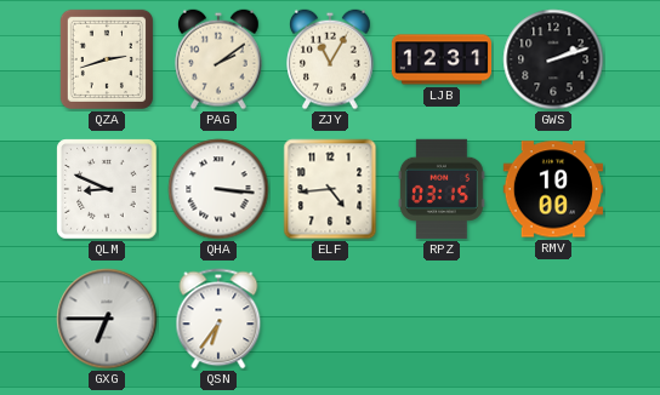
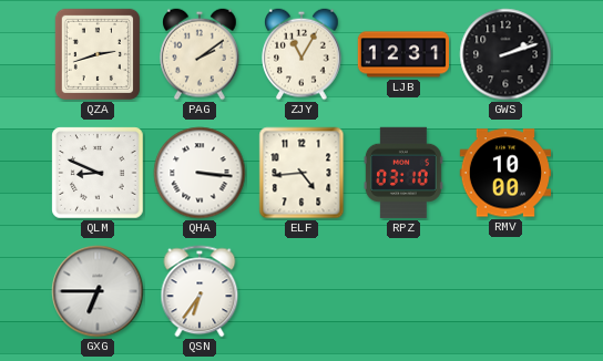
RPZ: 03:15 -> 03:10
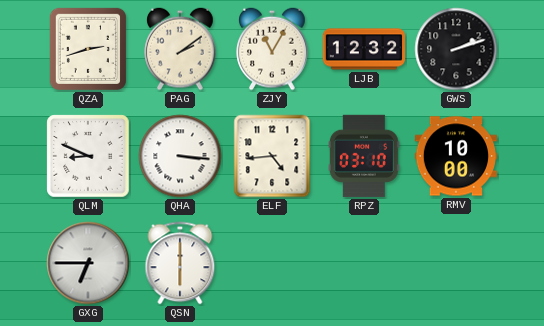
LJB: 12:31 -> 12:32
QSN: 6:36 -> 6:00
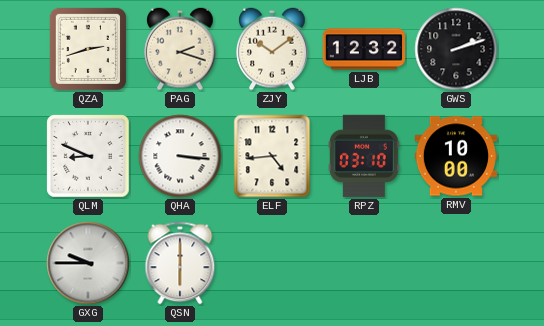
PAG: 2:09 -> 2:18
ZJY: 11:05 -> 10:09
GXG: 6:45 -> 9:45
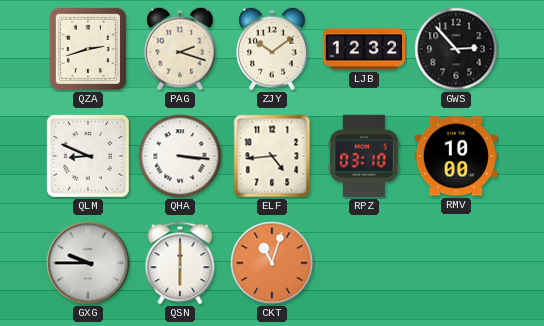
GWS: 2:12 -> 2:53
CKT: none -> 11:03
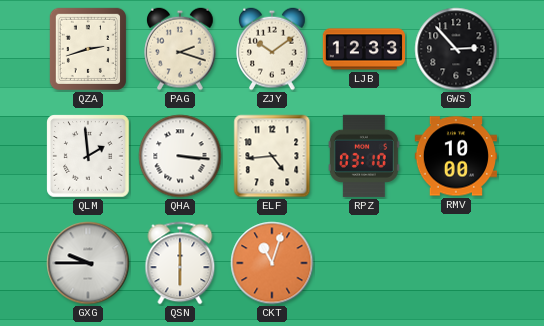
LJB: 12:32 -> 12:33
QLM: 8:49 -> 1:59
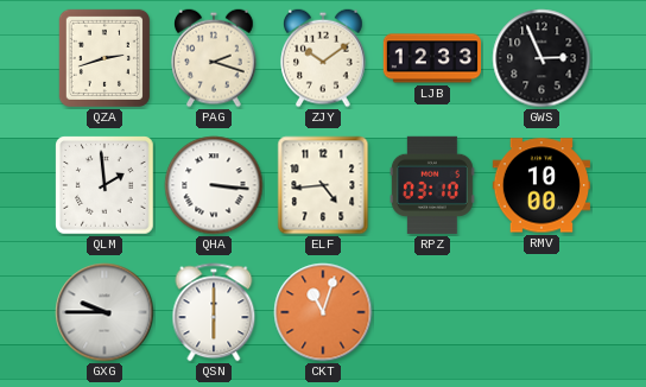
GWS: 2:53 -> 2:56
